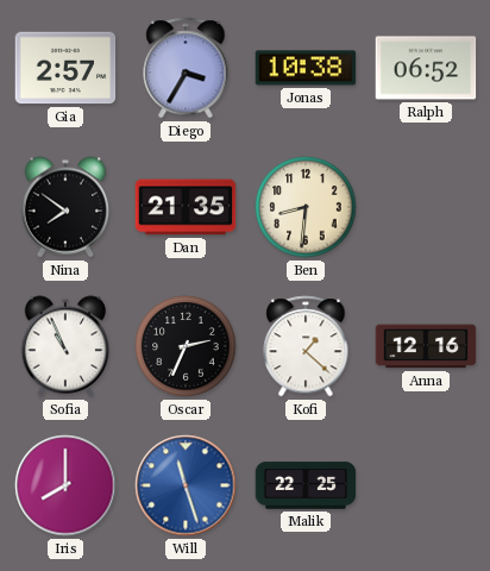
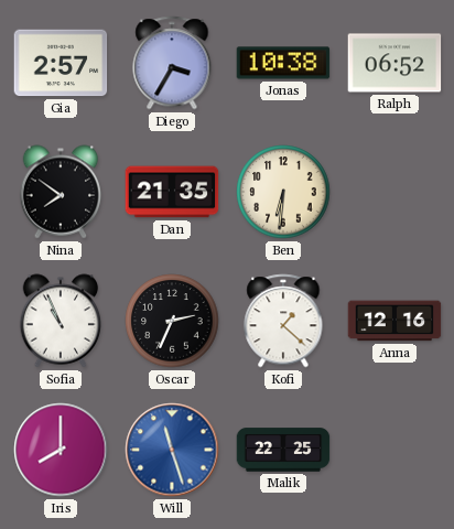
Ben: 8:31 -> 6:31
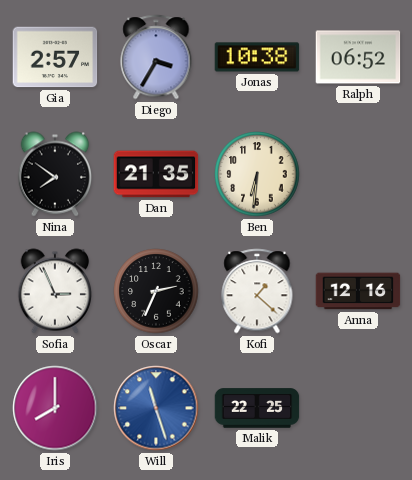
Sofia: 10:56 -> 2:56
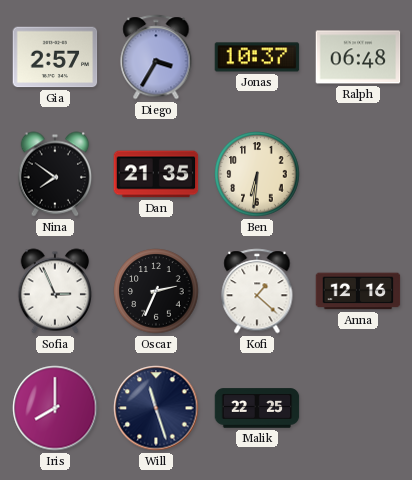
Jonas: 10:38 -> 10:37
Ralph: 06:52 -> 06:48
Will dial: blue -> navy
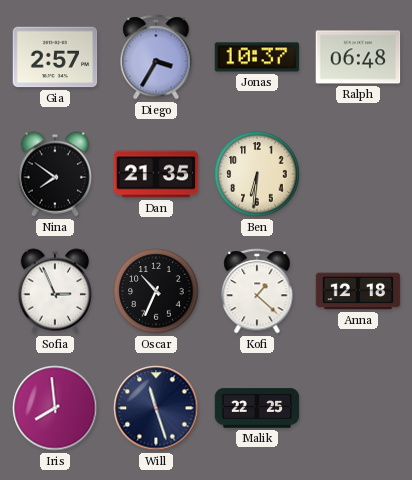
Oscar: 2:34 -> 10:34
Anna: 12:16 -> 12:18
Iris: 8:00 -> 7:59
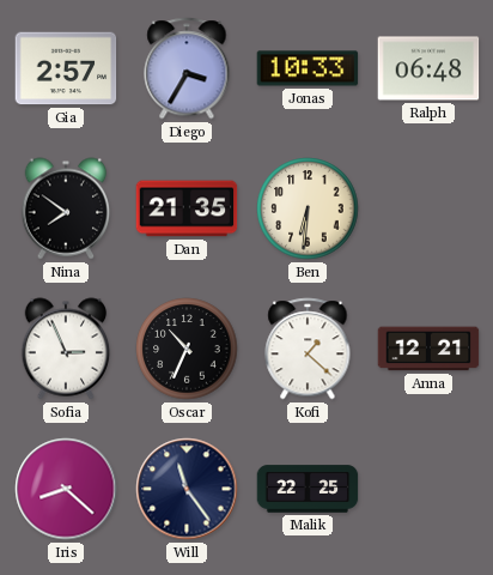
Jonas: 10:37 -> 10:33
Anna: 12:18 -> 12:21
Iris: 7:59 -> 8:22
Will: 11:27 -> 11:24
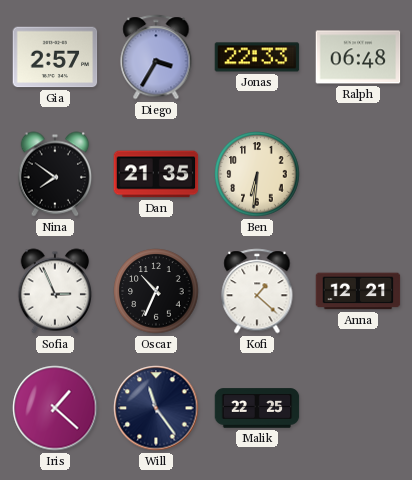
Jonas: 10:33 -> 22:33
Iris: 8:22 -> 1:22
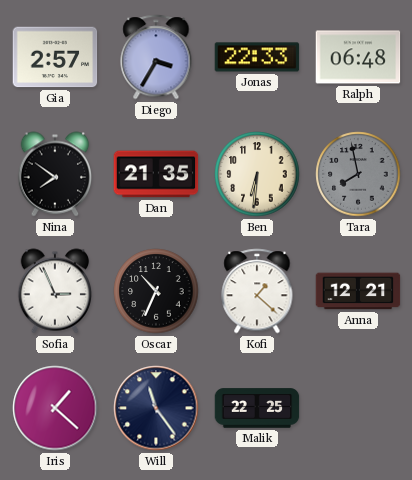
Tara: none -> 7:58
